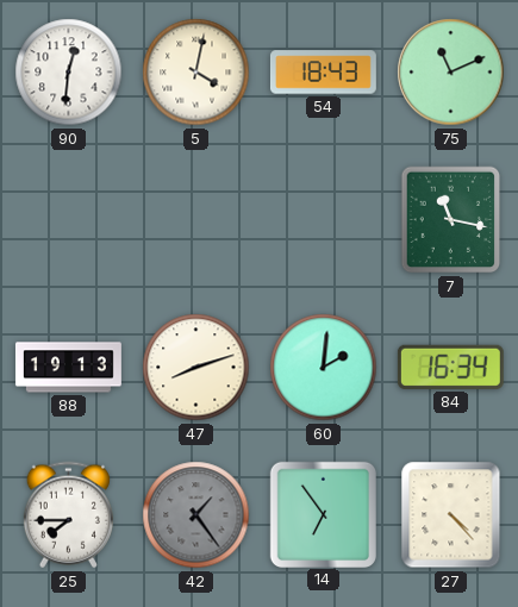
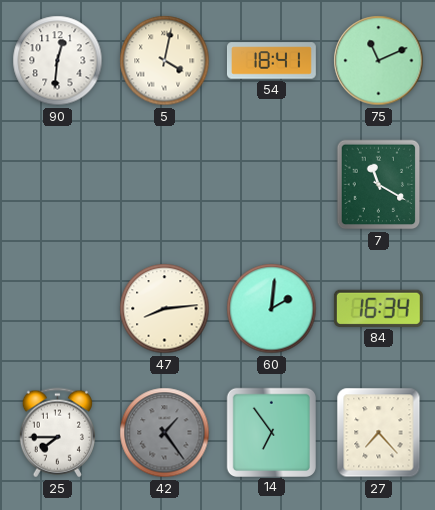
54: 18:43 -> 18:41
7: 11:17 -> 11:20
88: 19:13 -> none
47: 8:12 -> 8:14
27: 4:23 -> 7:23
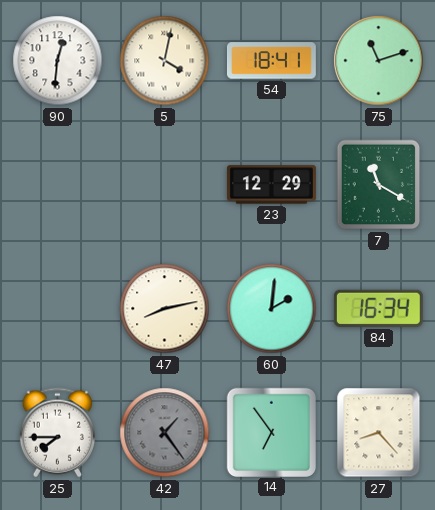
75: 11:11 -> 11:12
23: none -> 12:29
47: 8:14 -> 8:13
27: 7:23 -> 8:23
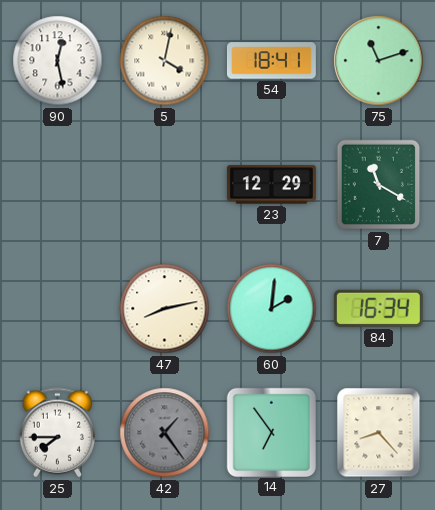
90: 12:31 -> 12:28
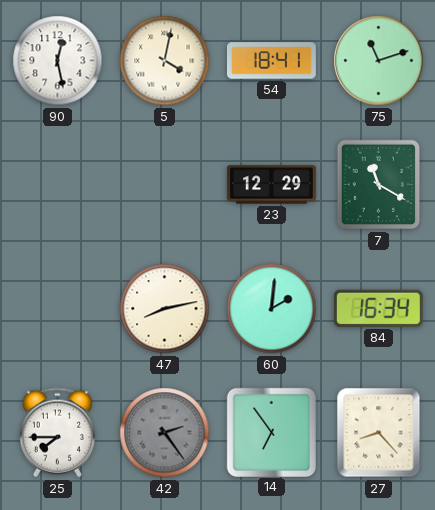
42: 1:24 -> 2:24
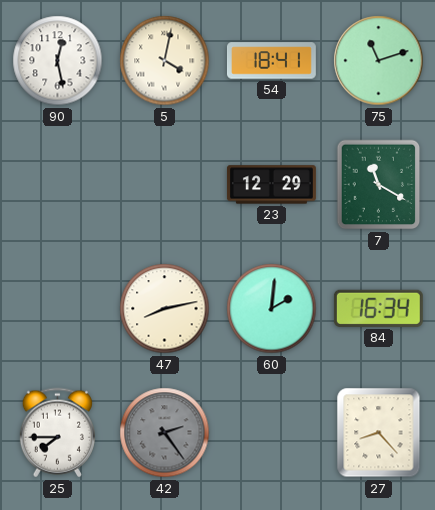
14: 6:54 -> none
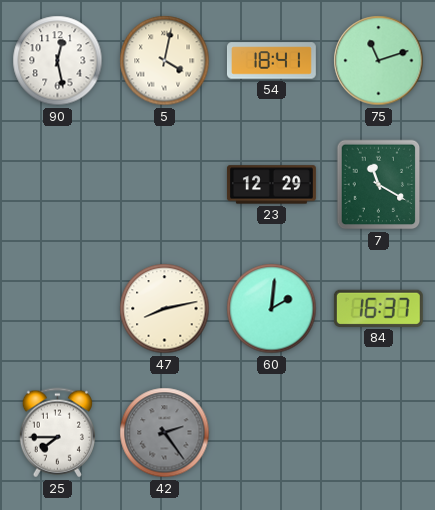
84: 16:34 -> 16:37
27: 8:23 -> none
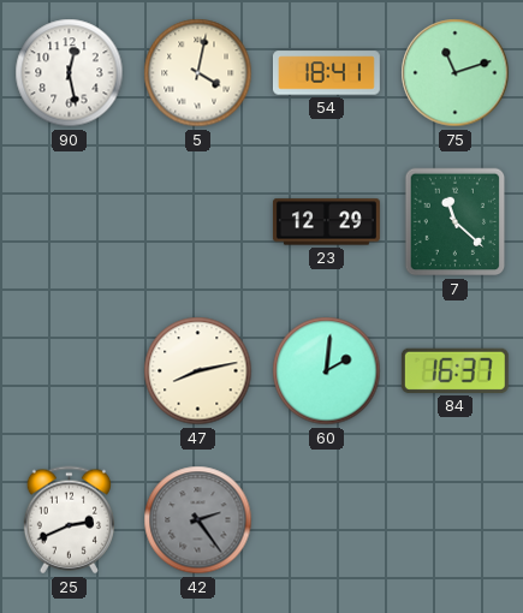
7: 11:20 -> 11:22
25: 7:45 -> 2:41
